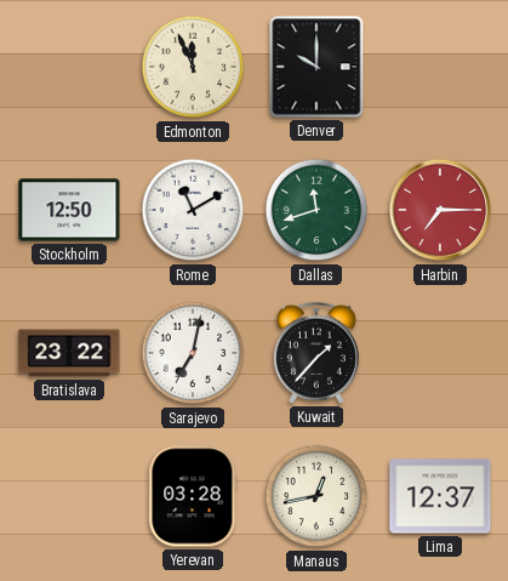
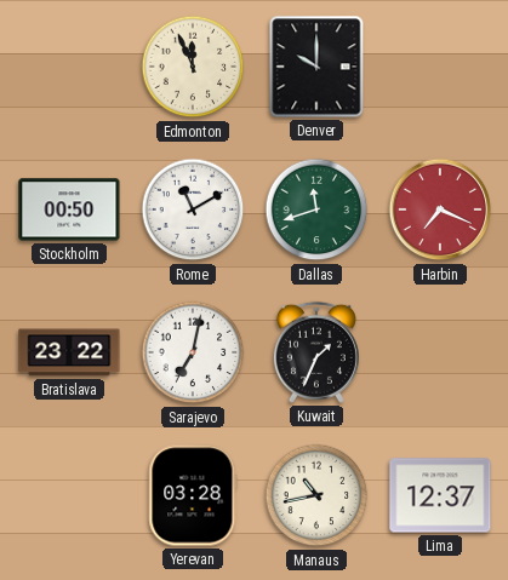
Stockholm: 12:50 -> 00:50
Harbin: 7:15 -> 7:19
Kuwait: 1:37 -> 1:34
Manaus: 12:43 -> 10:43
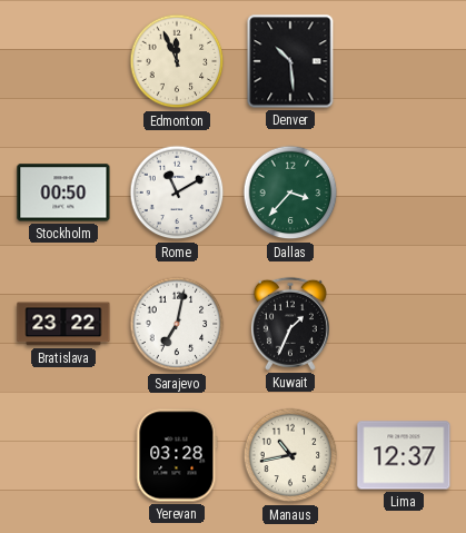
Denver: 10:00 -> 10:29
Dallas: 11:42 -> 3:37
Harbin: 7:19 -> none
